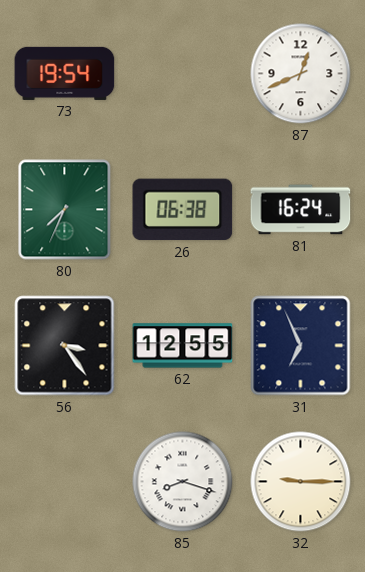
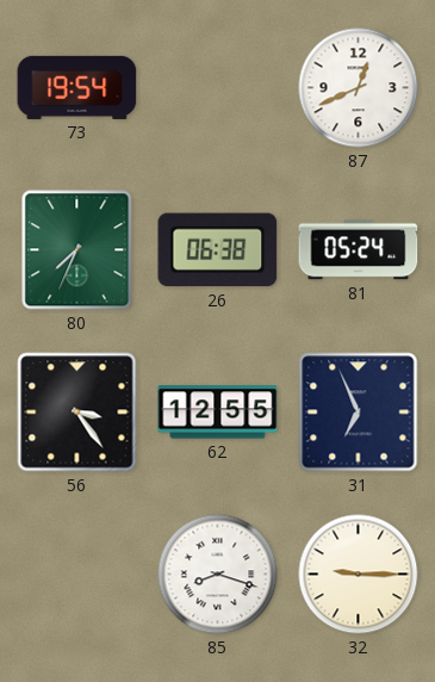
81: 16:24 -> 05:24
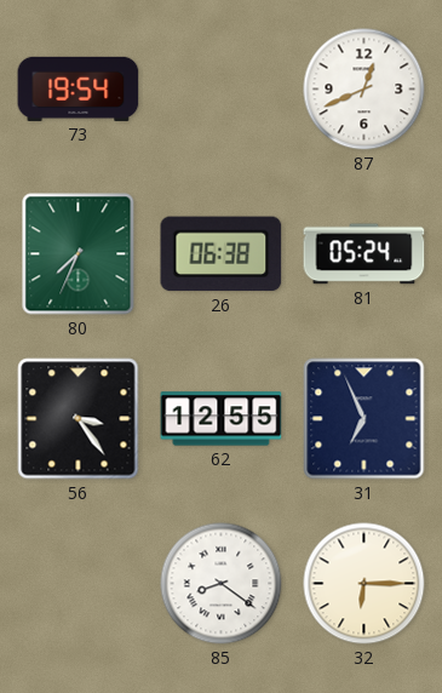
85: 8:18 -> 8:21
32: 9:15 -> 6:15
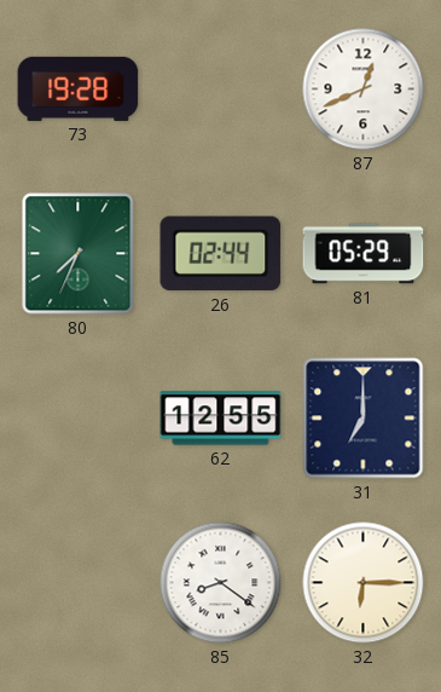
73: 19:54 -> 19:28
26: 06:38 -> 02:44
81: 05:24 -> 05:29
56: 3:24 -> none
31: 6:56 -> 7:00
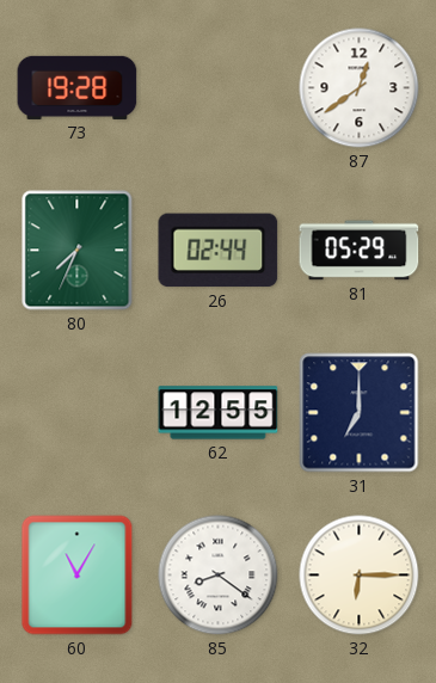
87: 12:41 -> 12:39
60: none -> 11:05
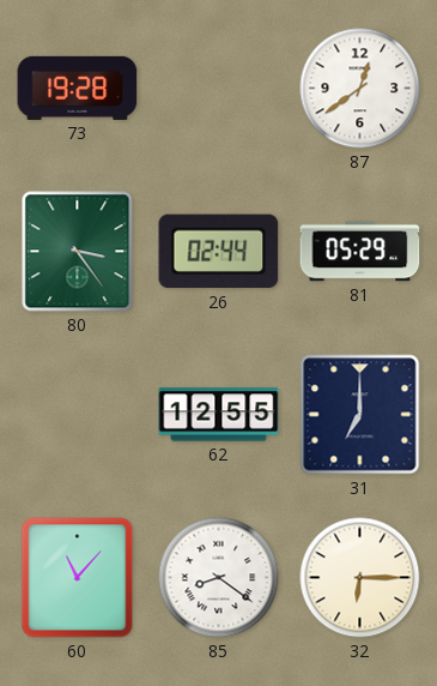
80: 7:34 -> 3:24
60: 11:05 -> 11:07
